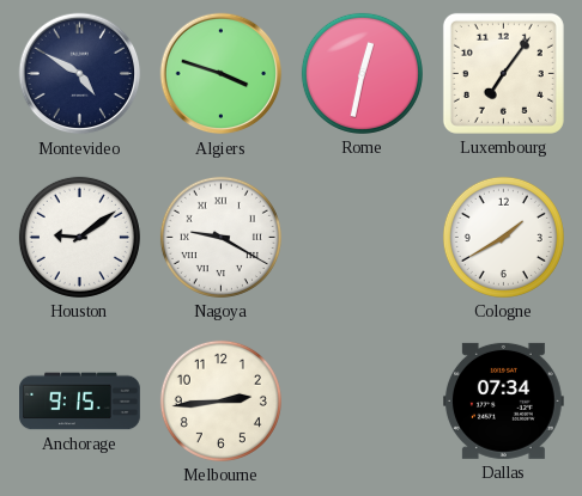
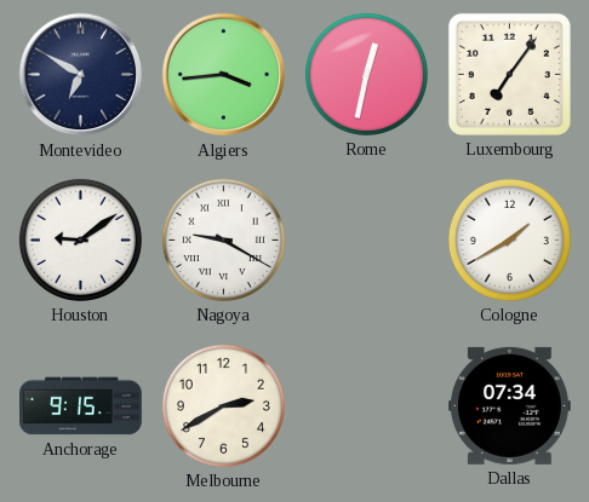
Montevideo: 4:50 -> 6:50
Algiers: 3:48 -> 3:44
Melbourne: 2:44 -> 2:40
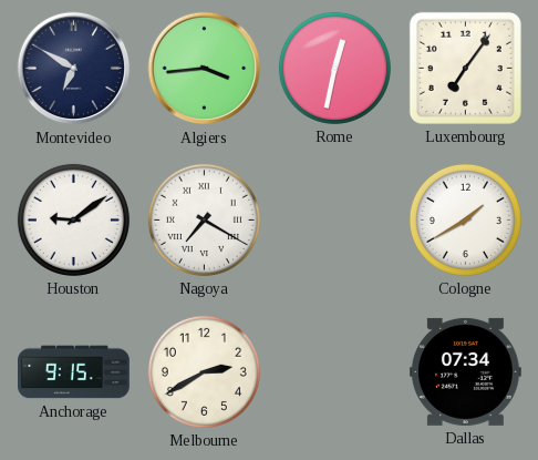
Nagoya: 9:20 -> 7:20
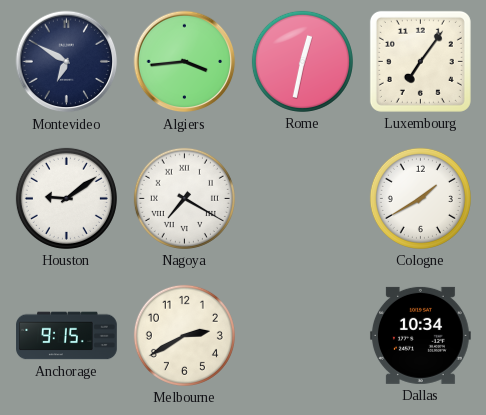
Dallas: 07:34 -> 10:34
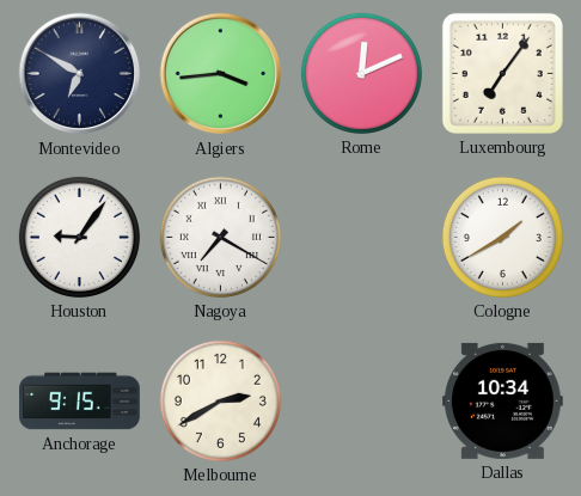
Rome: 12:32 -> 12:11
Houston: 9:09 -> 9:06
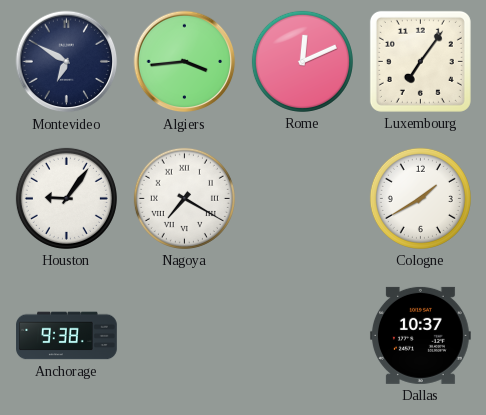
Anchorage: 9:15 -> 9:38
Melbourne: 2:40 -> none
Dallas: 10:34 -> 10:37
